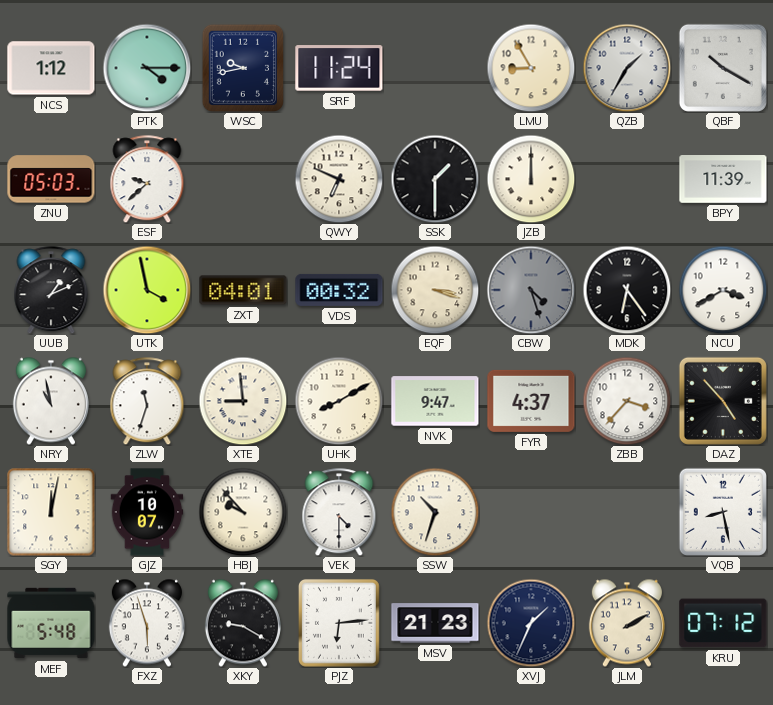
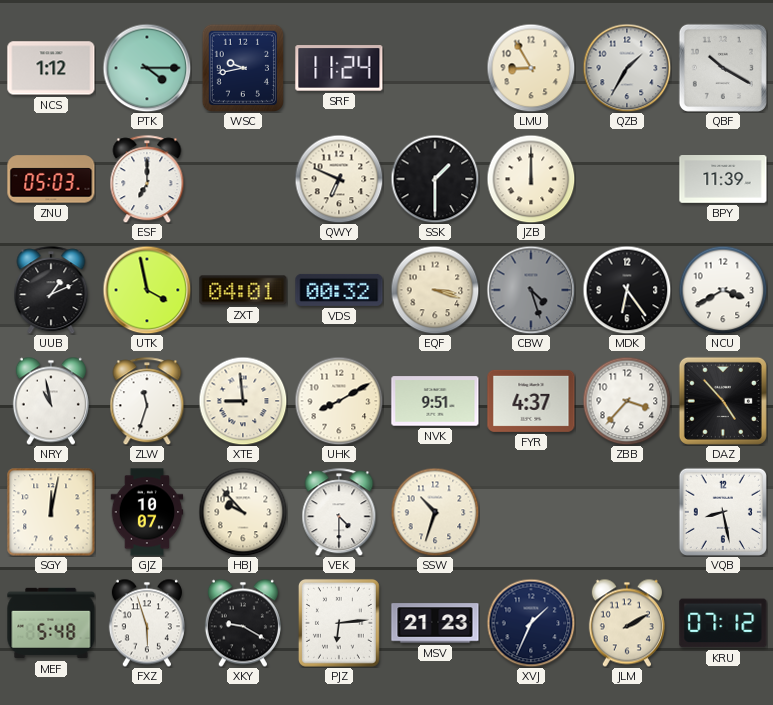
ESF: 9:38 -> 7:00
NVK: 9:47 -> 9:51
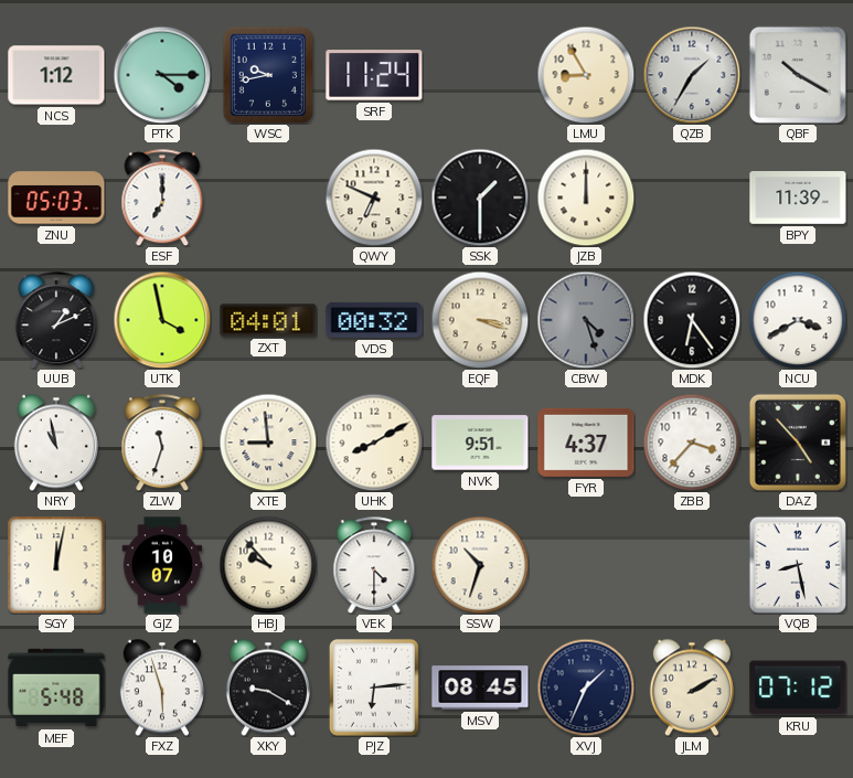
MSV: 21:23 -> 08:45
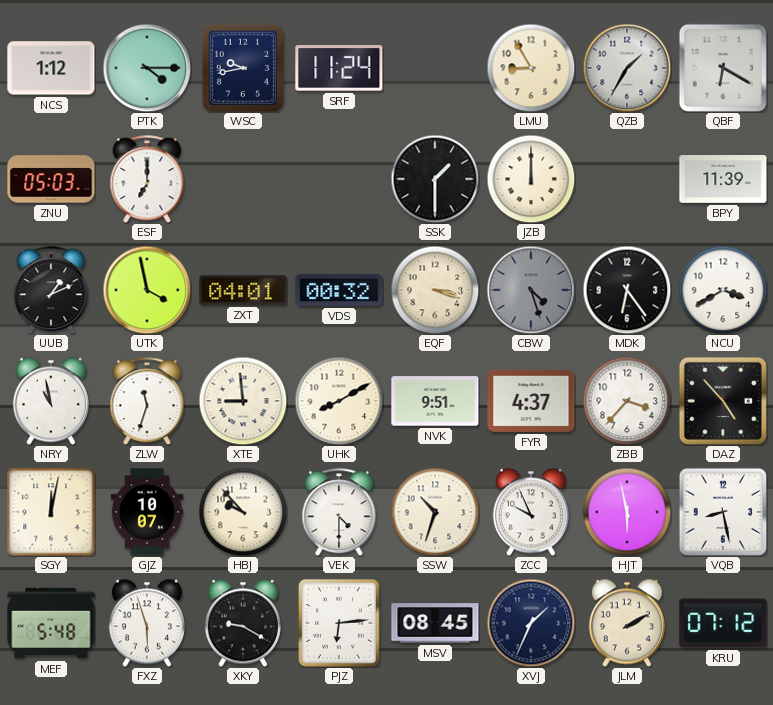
QBF: 10:20 -> 6:20
QWY: 6:49 -> none
ZCC: none -> 9:56
HJT: none -> 5:58
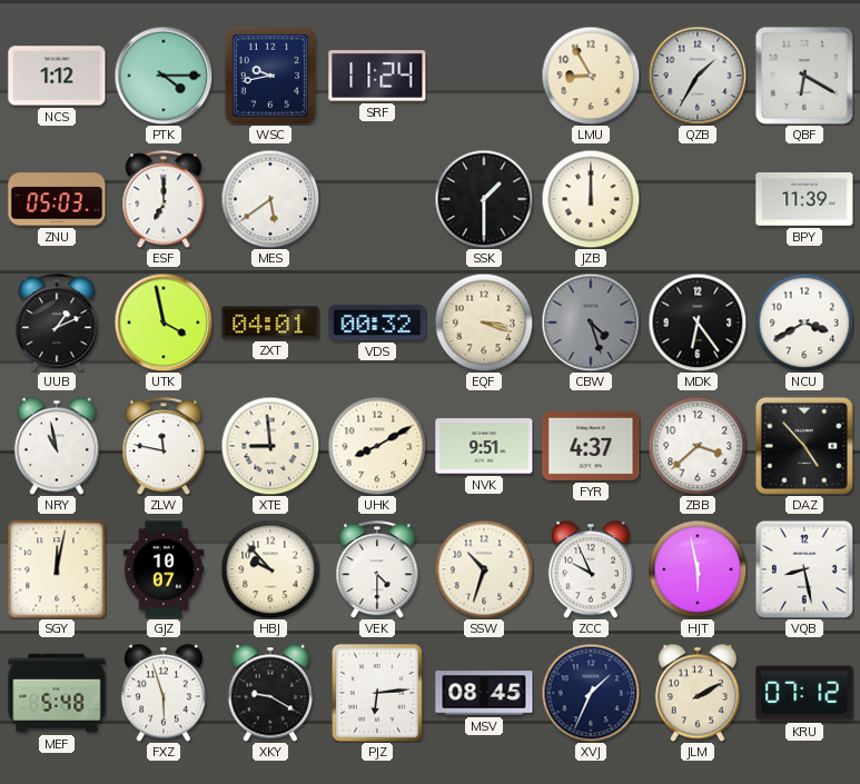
MES: none -> 5:39
ZLW: 11:33 -> 11:47
ZBB: 3:37 -> 3:38
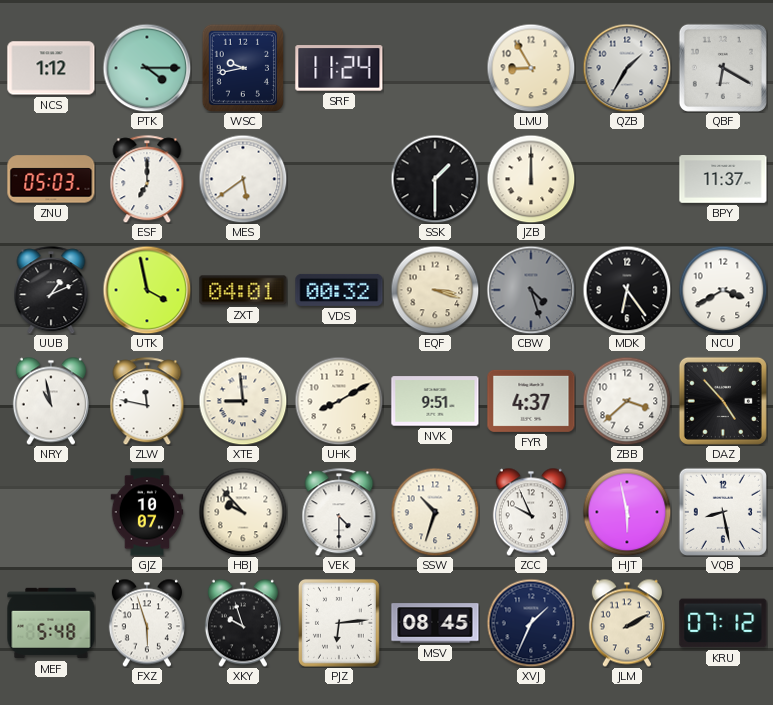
BPY: 11:39 -> 11:37
SGY: 12:02 -> none
XKY: 9:20 -> 9:57
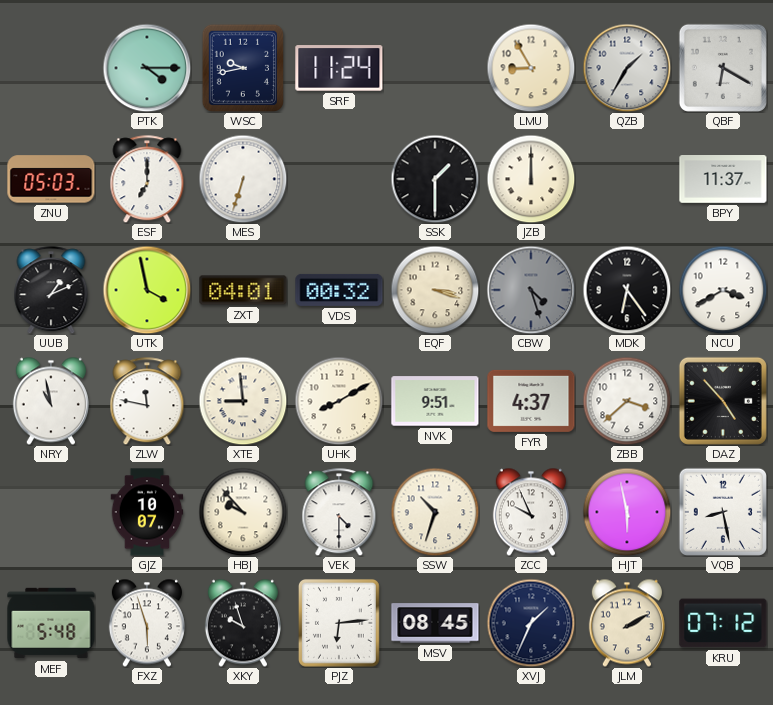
NCS: 1:12 -> none
MES: 5:39 -> 6:33
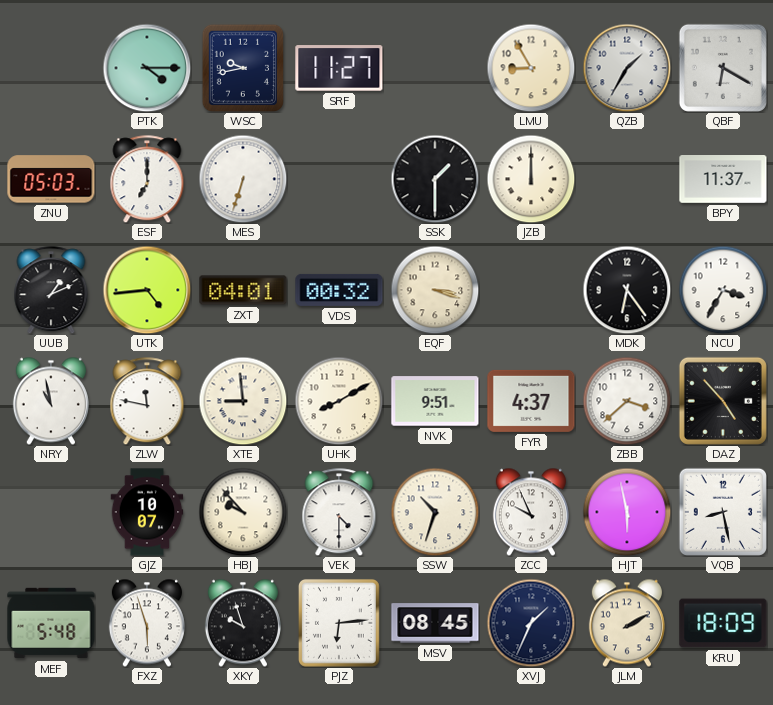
SRF: 11:24 -> 11:27
UTK: 3:58 -> 4:44
CBW: 4:27 -> none
NCU: 3:40 -> 3:35
KRU: 07:12 -> 18:09
